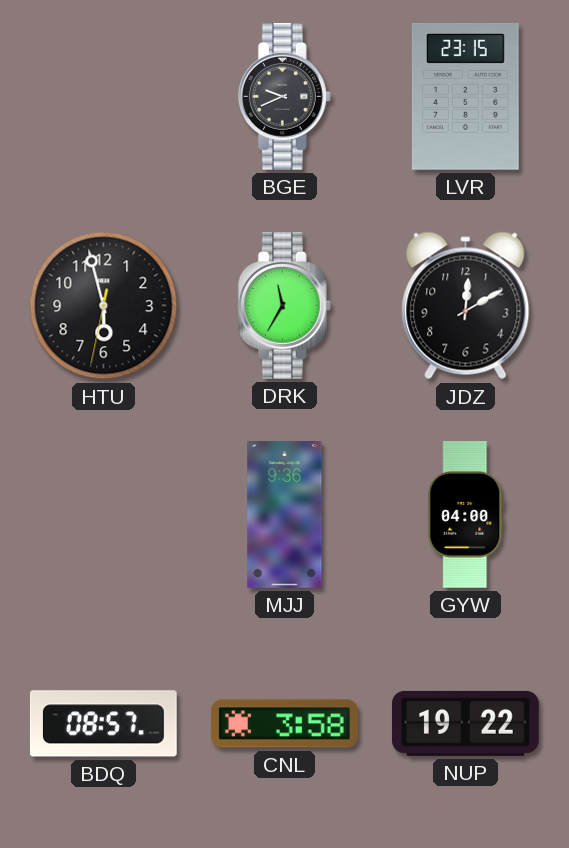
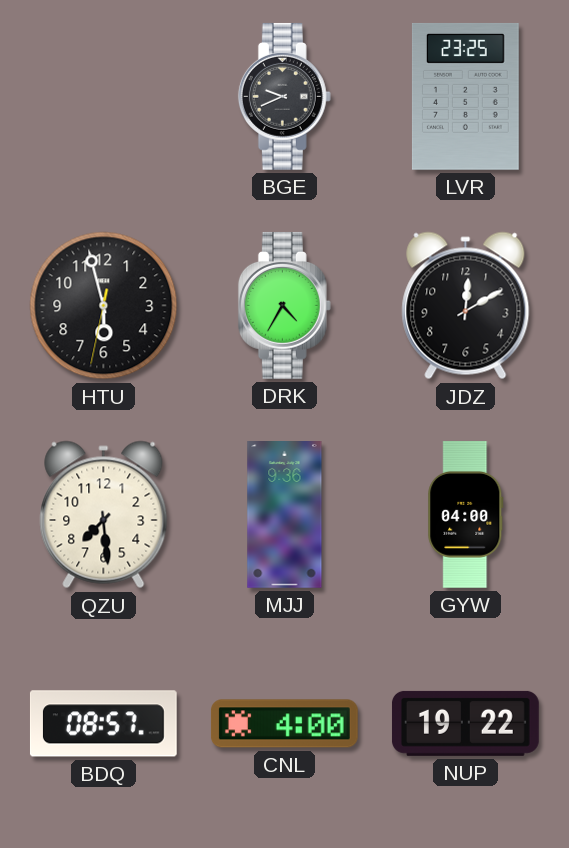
LVR: 23:15 -> 23:25
DRK: 11:35 -> 4:35
QZU: none -> 7:29
CNL: 3:58 -> 4:00
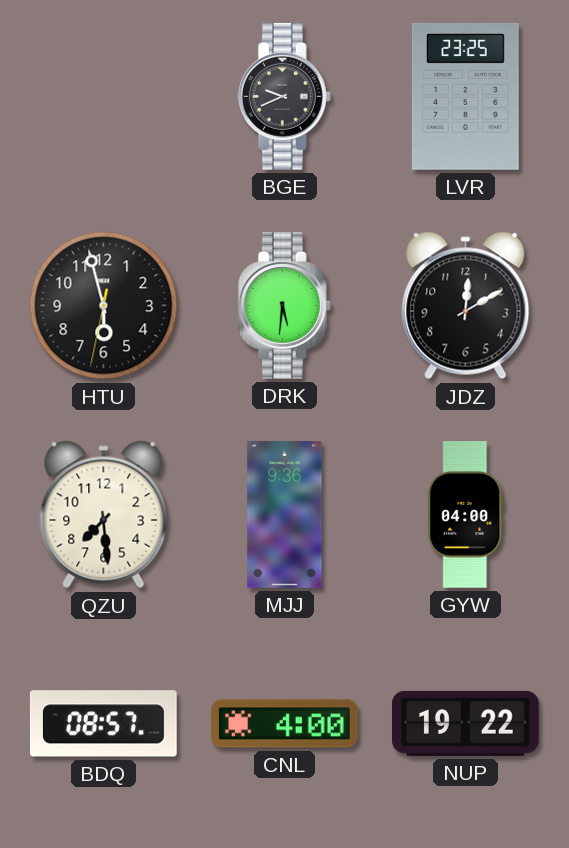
DRK: 4:35 -> 5:31
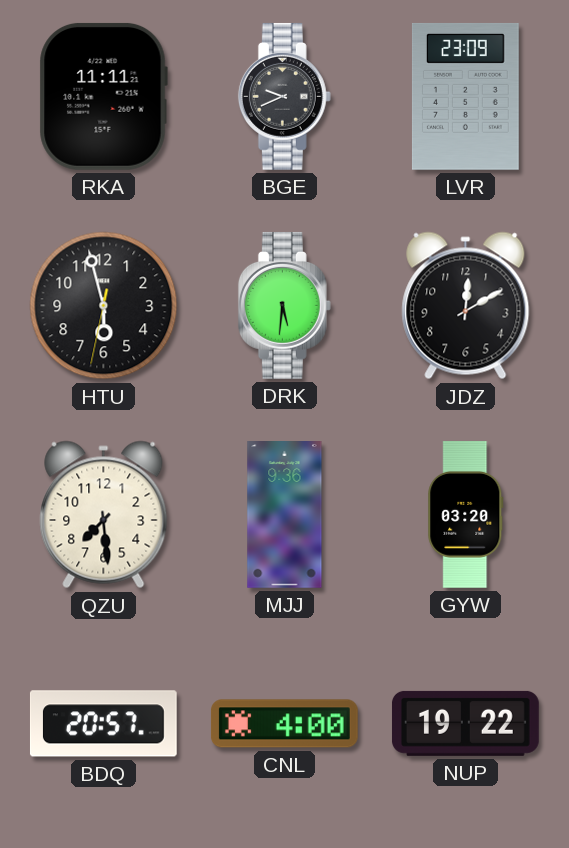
RKA: none -> 11:11
LVR: 23:25 -> 23:09
GYW: 04:00 -> 03:20
BDQ: 08:57 -> 20:57
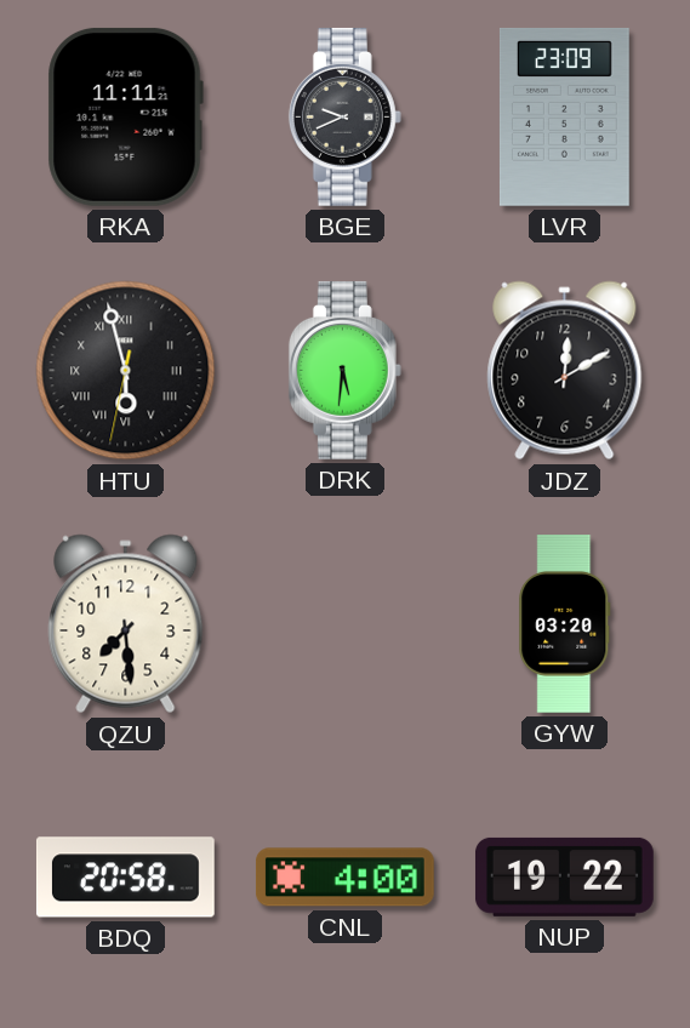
HTU numerals: Arabic -> Roman
MJJ: 9:36 -> none
BDQ: 20:57 -> 20:58
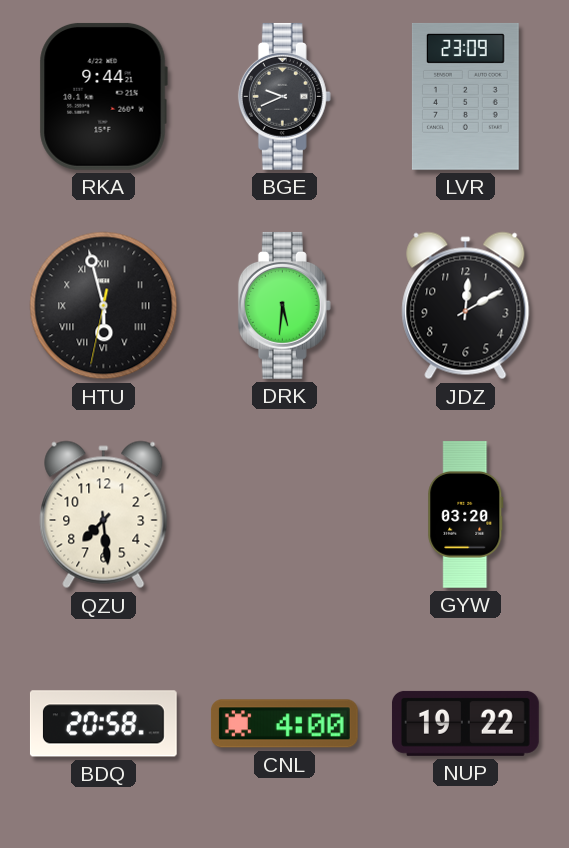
RKA: 11:11 -> 9:44
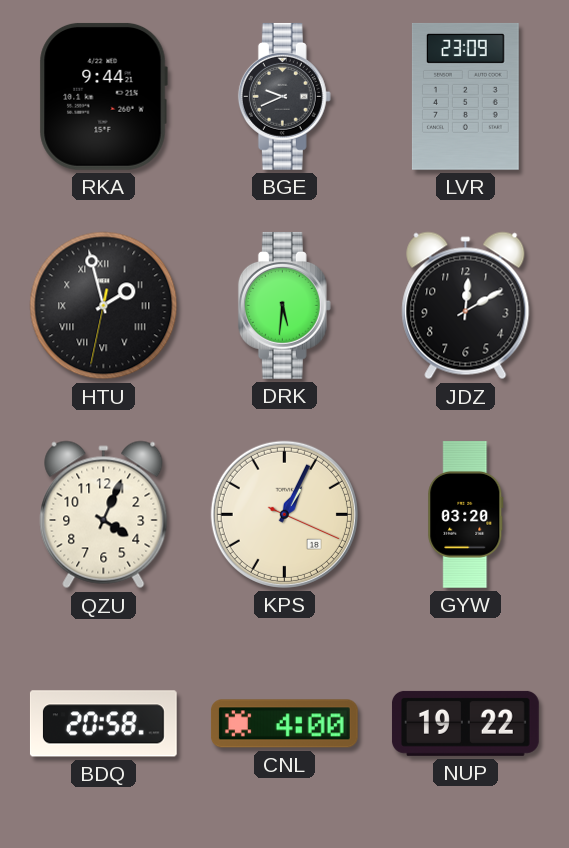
HTU: 5:57 -> 1:57
QZU: 7:29 -> 4:04
KPS: none -> 1:04
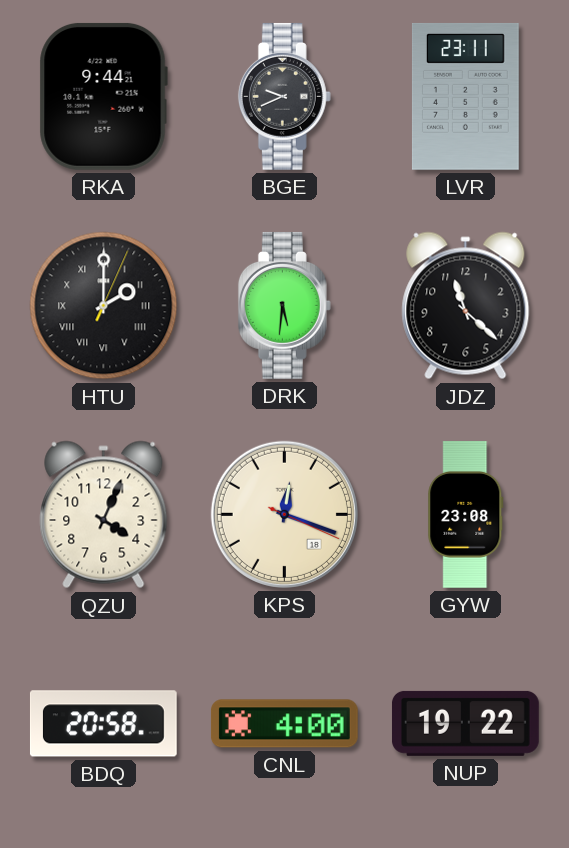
LVR: 23:09 -> 23:11
HTU: 1:57 -> 2:00
JDZ: 12:10 -> 11:22
KPS: 1:04 -> 12:18
GYW: 03:20 -> 23:08
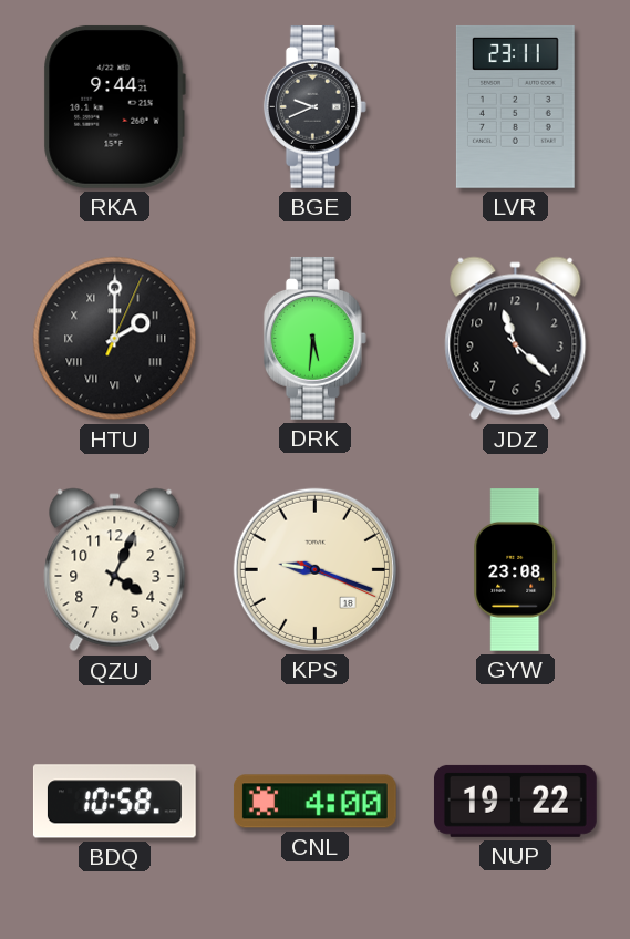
KPS: 12:18 -> 9:18
BDQ: 20:58 -> 10:58
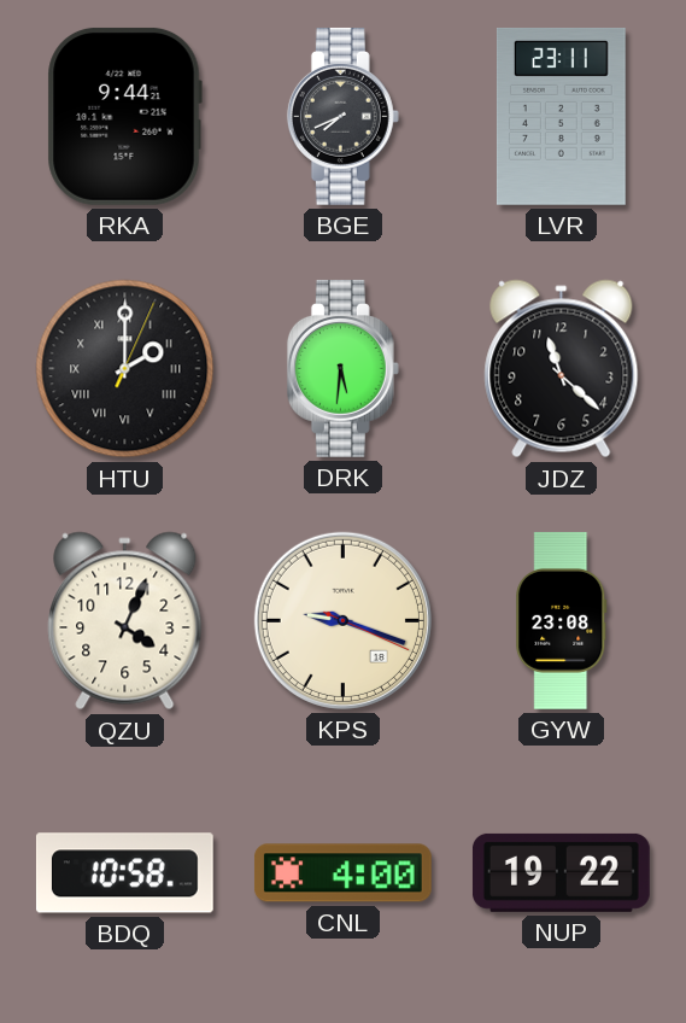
BGE: 9:41 -> 7:41
